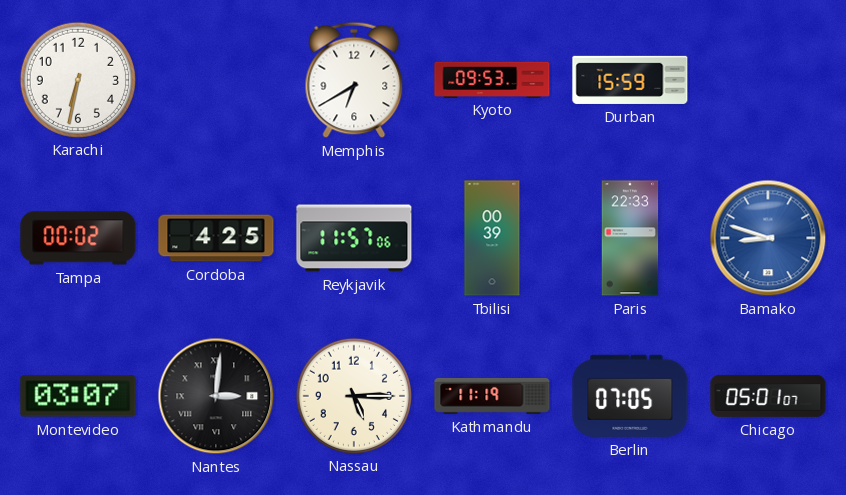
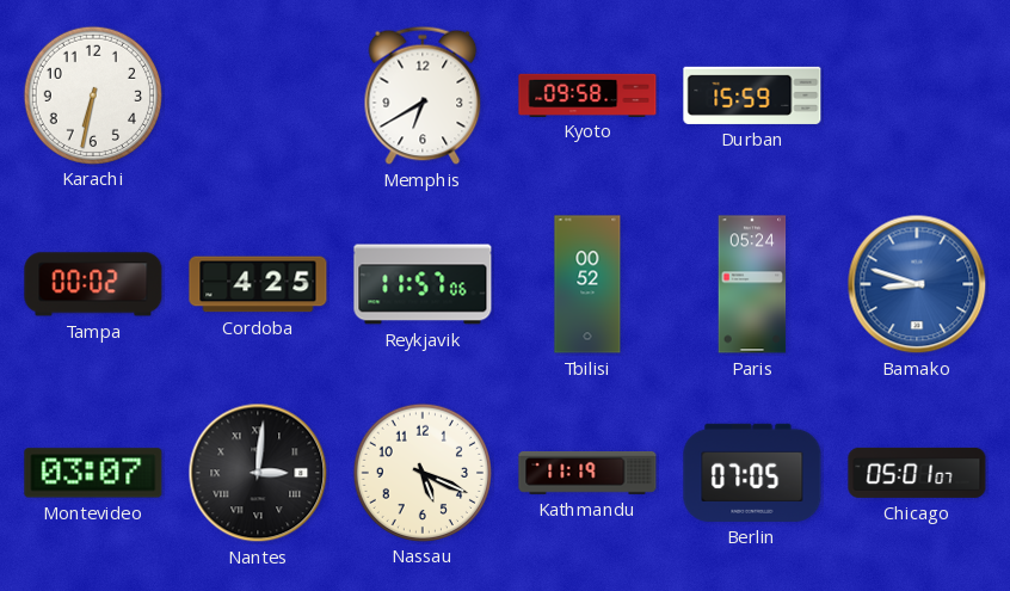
Kyoto: 09:53 -> 09:58
Tbilisi: 00:39 -> 00:52
Paris: 22:33 -> 05:24
Nassau: 5:15 -> 5:19
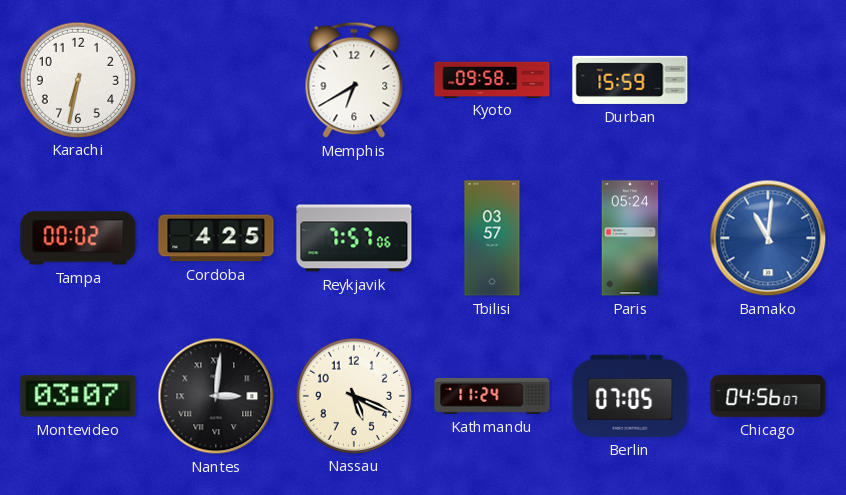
Reykjavik: 11:57 -> 7:57
Tbilisi: 00:52 -> 03:57
Bamako: 8:48 -> 11:01
Kathmandu: 11:19 -> 11:24
Chicago: 05:01 -> 04:56
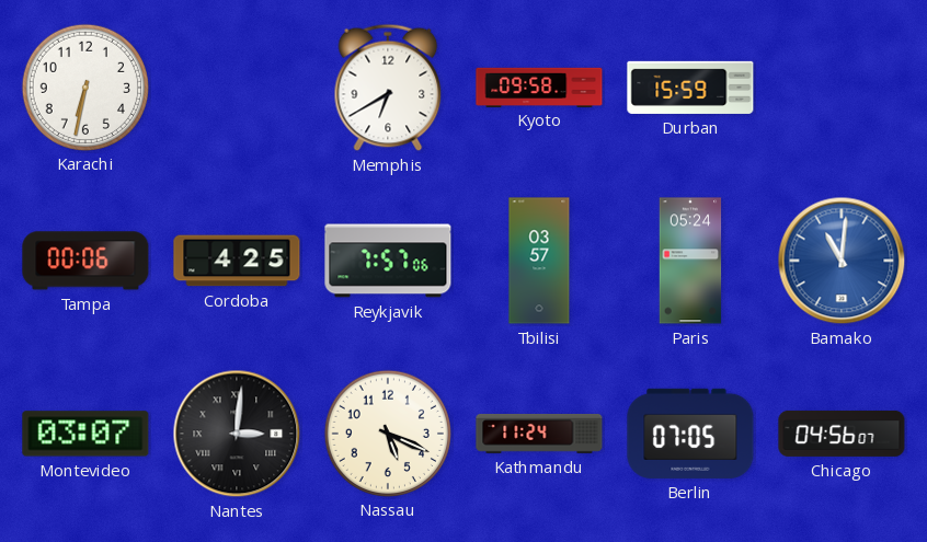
Tampa: 00:02 -> 00:06
